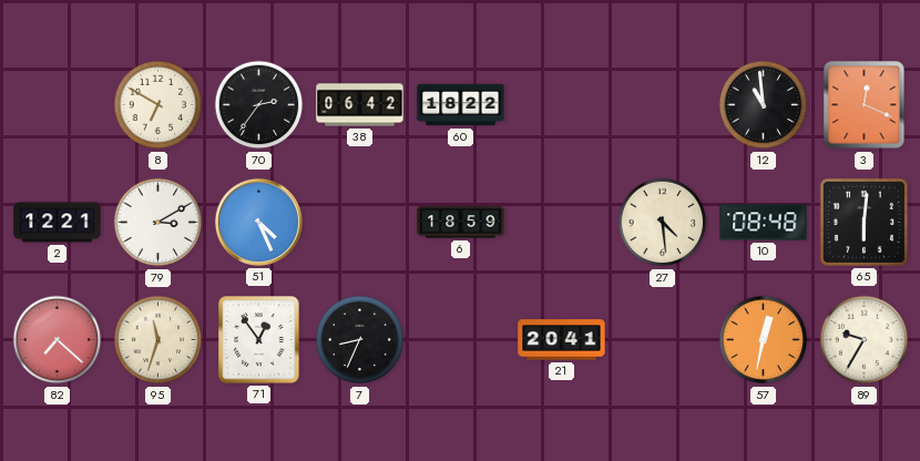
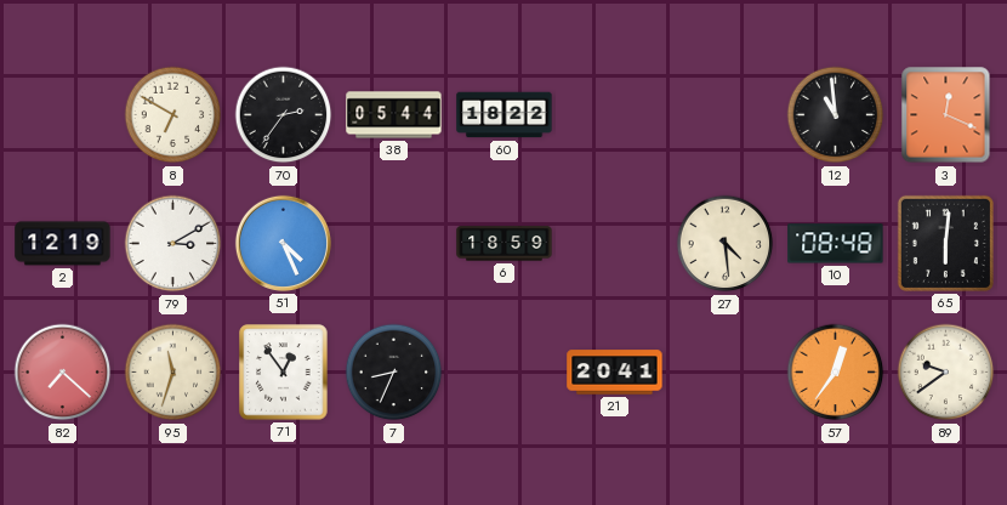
38: 06:42 -> 05:44
2: 12:21 -> 12:19
57: 12:32 -> 12:36
89: 9:35 -> 9:39
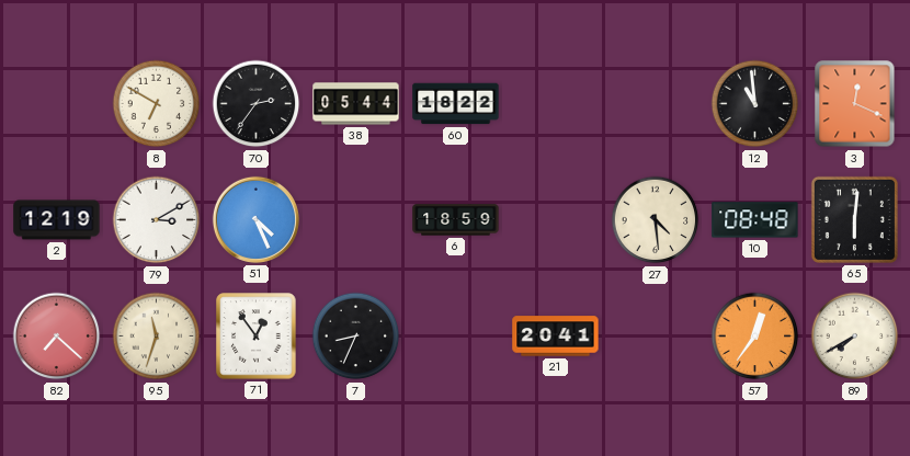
89: 9:39 -> 7:40
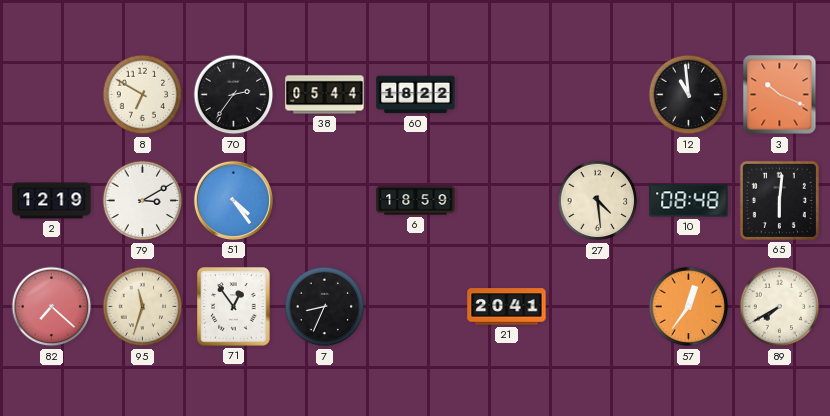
3: 12:19 -> 10:19
51: 4:26 -> 4:24
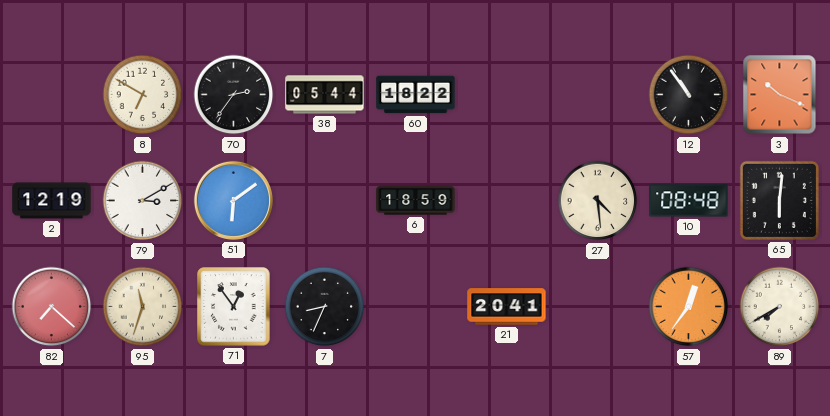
12: 10:59 -> 10:54
51: 4:24 -> 6:09
